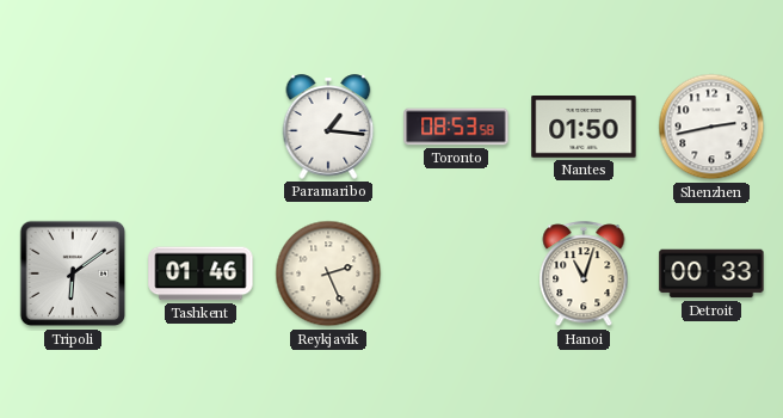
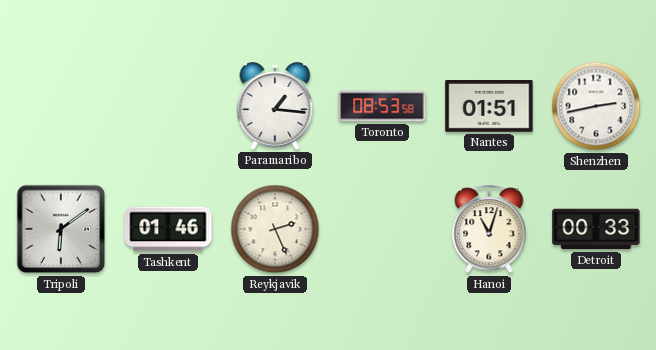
Nantes: 01:50 -> 01:51
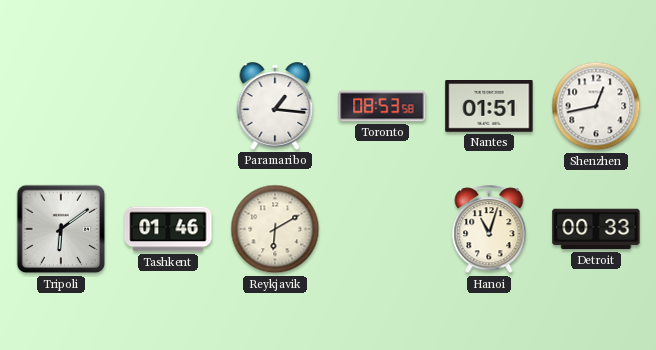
Shenzhen: 2:43 -> 12:43
Reykjavik: 2:26 -> 6:10
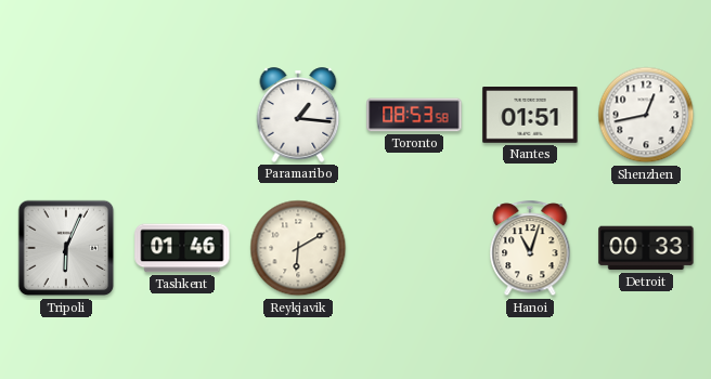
Tripoli: 6:09 -> 6:04
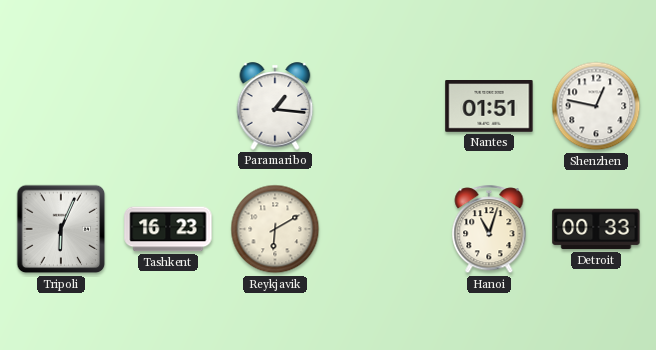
Toronto: 08:53 -> none
Shenzhen: 12:43 -> 12:47
Tashkent: 01:46 -> 16:23
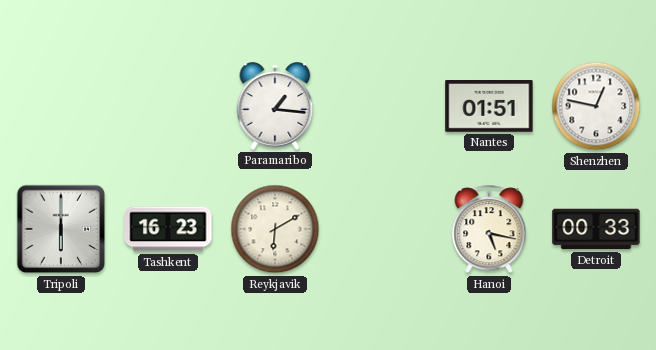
Tripoli: 6:04 -> 6:00
Hanoi: 11:03 -> 5:17
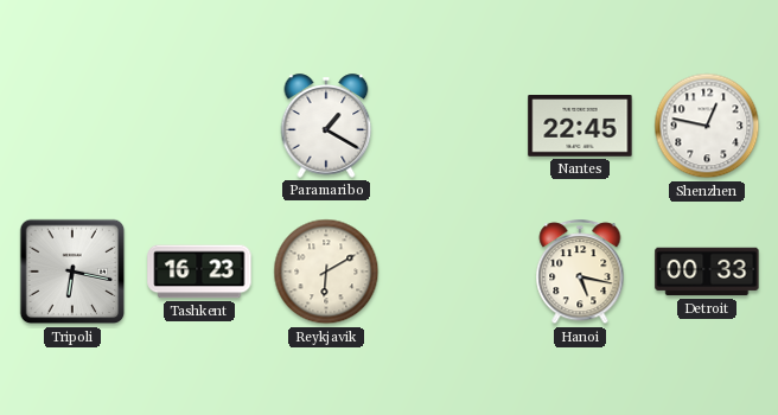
Paramaribo: 1:16 -> 1:20
Nantes: 01:51 -> 22:45
Tripoli: 6:00 -> 6:17
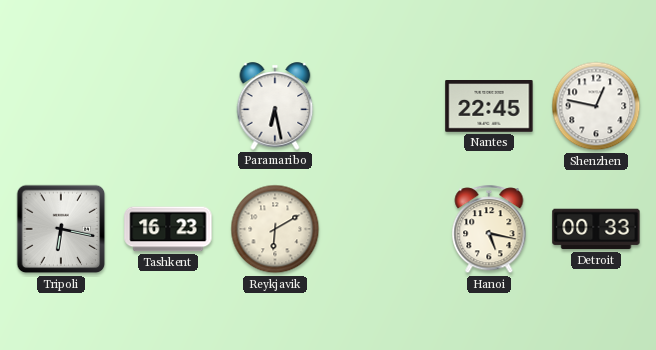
Paramaribo: 1:20 -> 6:28
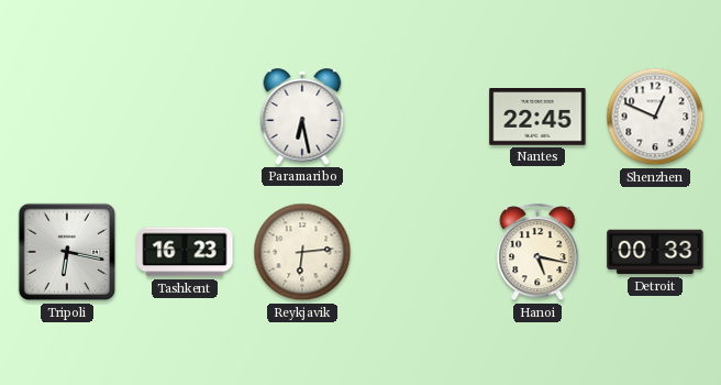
Shenzhen: 12:47 -> 12:49
Reykjavik: 6:10 -> 6:14
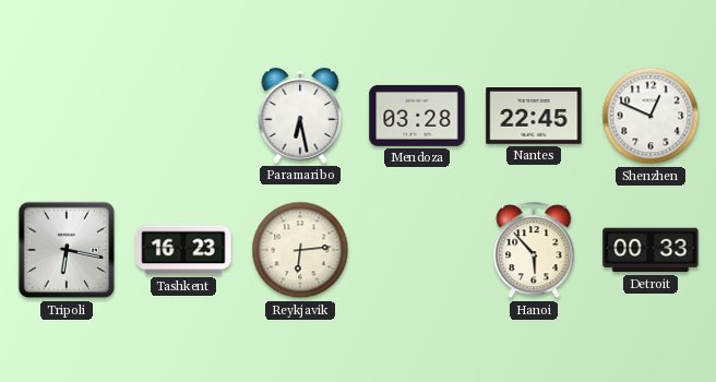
Mendoza: none -> 03:28
Hanoi: 5:17 -> 5:53
